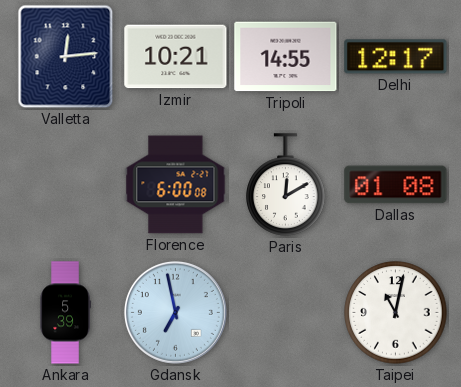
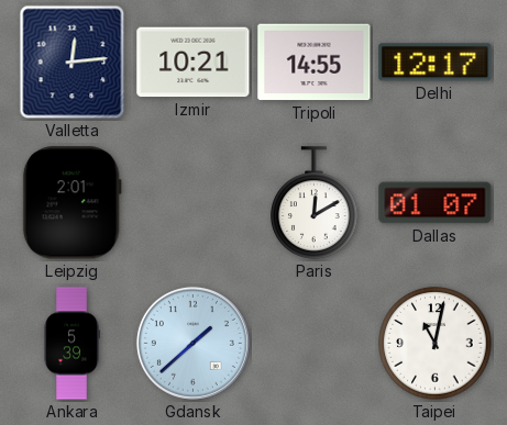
Leipzig: none -> 2:01
Florence: 6:00 -> none
Dallas: 01:08 -> 01:07
Gdansk: 6:58 -> 1:38
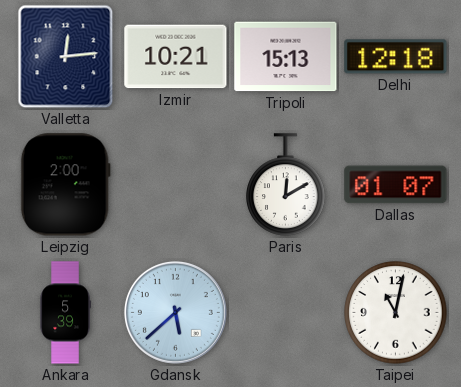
Tripoli: 14:55 -> 15:13
Delhi: 12:17 -> 12:18
Leipzig: 2:01 -> 2:00
Gdansk: 1:38 -> 5:38
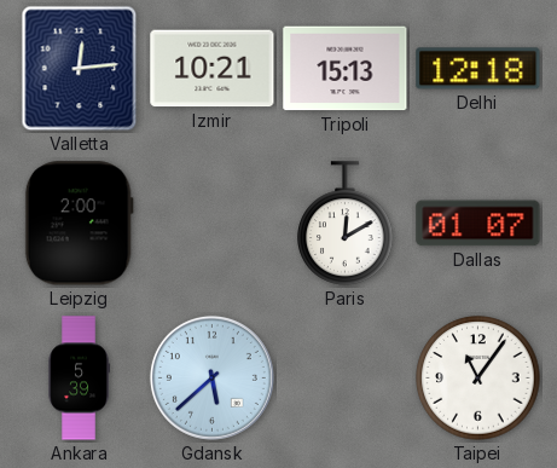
Taipei: 11:02 -> 11:06
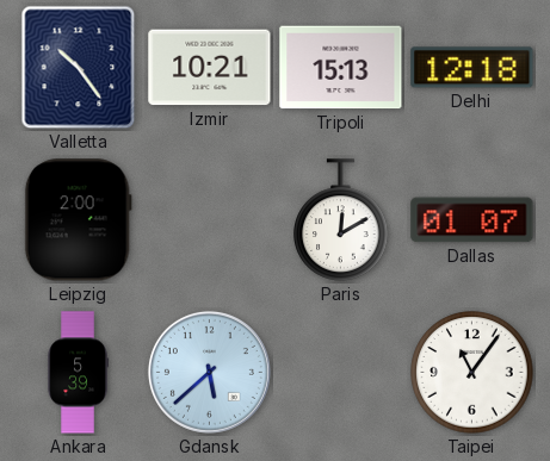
Valletta: 12:14 -> 10:24
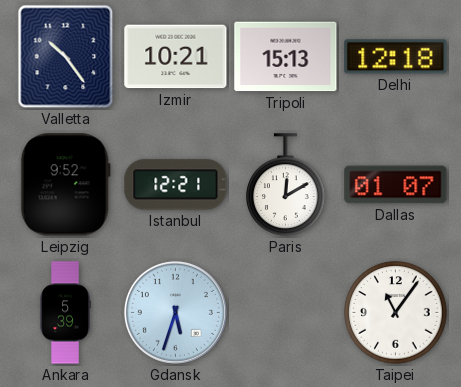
Leipzig: 2:00 -> 9:52
Istanbul: none -> 12:21
Gdansk: 5:38 -> 5:33
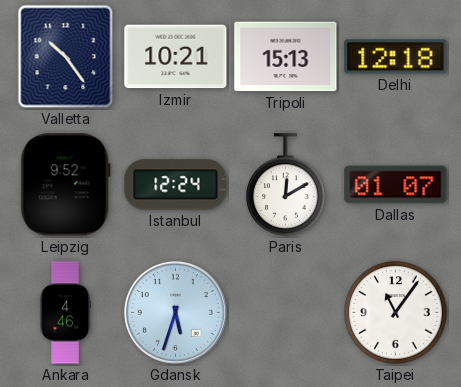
Istanbul: 12:21 -> 12:24
Ankara: 5:39 -> 4:46
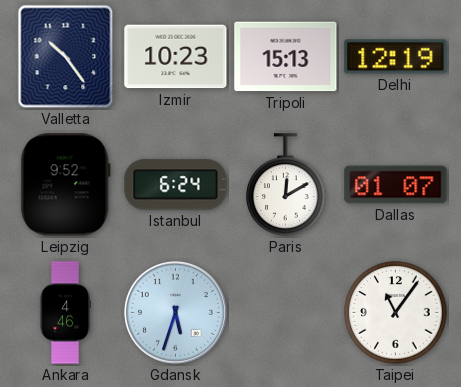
Izmir: 10:21 -> 10:23
Delhi: 12:18 -> 12:19
Istanbul: 12:24 -> 6:24
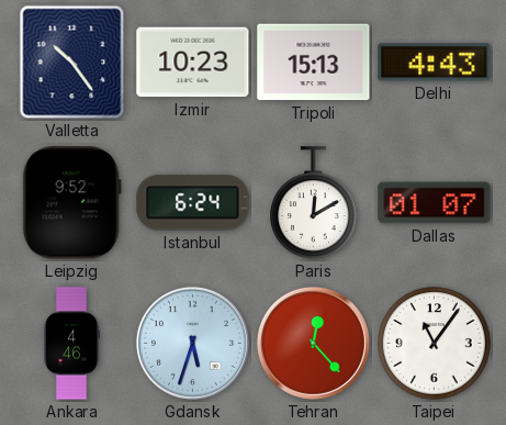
Delhi: 12:19 -> 4:43
Tehran: none -> 12:23
